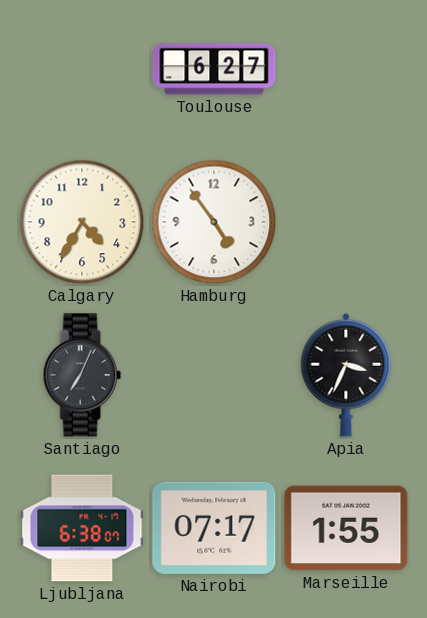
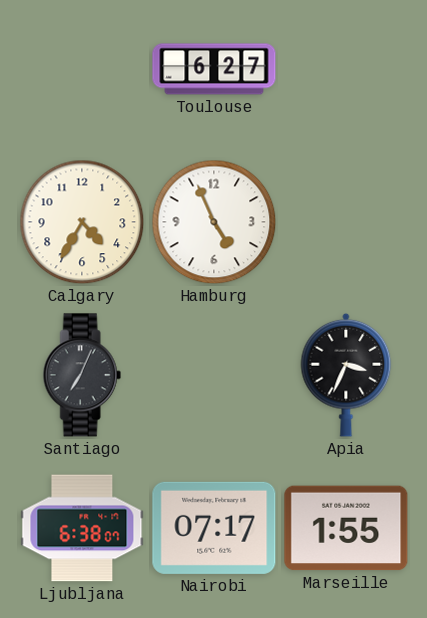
Hamburg: 4:54 -> 4:56
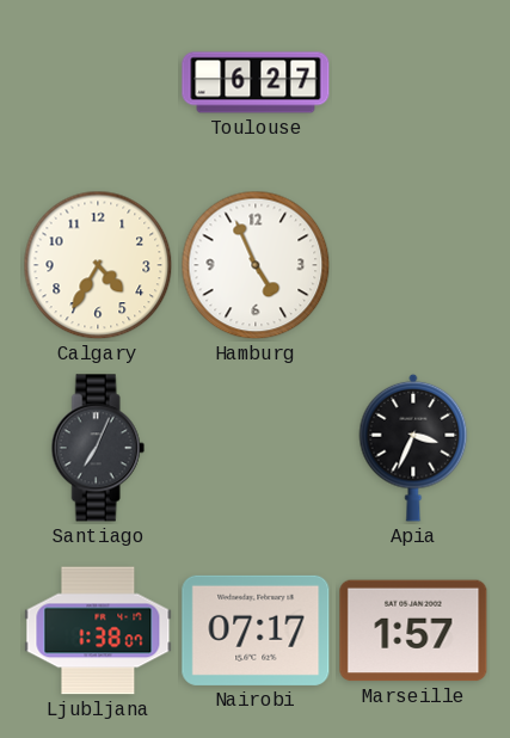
Ljubljana: 6:38 -> 1:38
Marseille: 1:55 -> 1:57
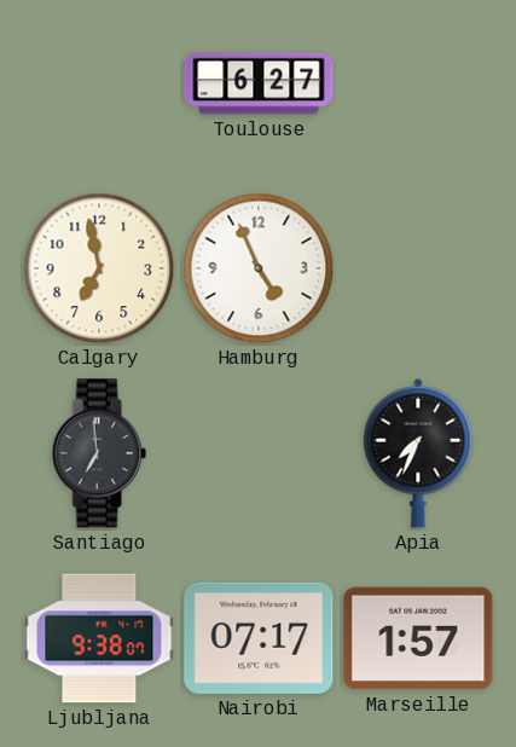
Calgary: 4:35 -> 6:58
Santiago: 7:04 -> 6:59
Apia: 3:34 -> 7:34
Ljubljana: 1:38 -> 9:38
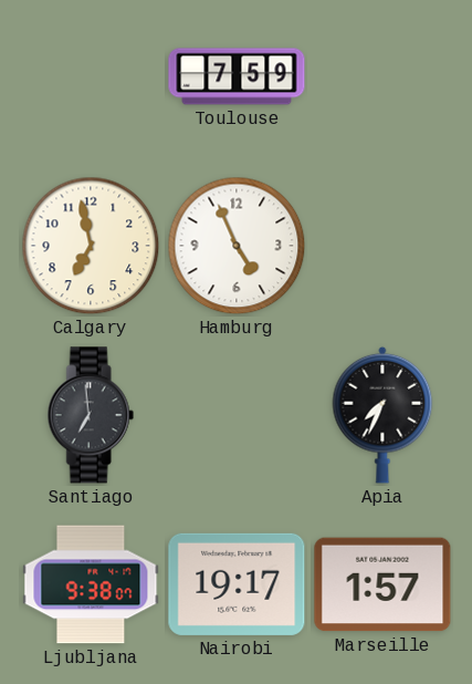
Toulouse: 6:27 -> 7:59
Nairobi: 07:17 -> 19:17
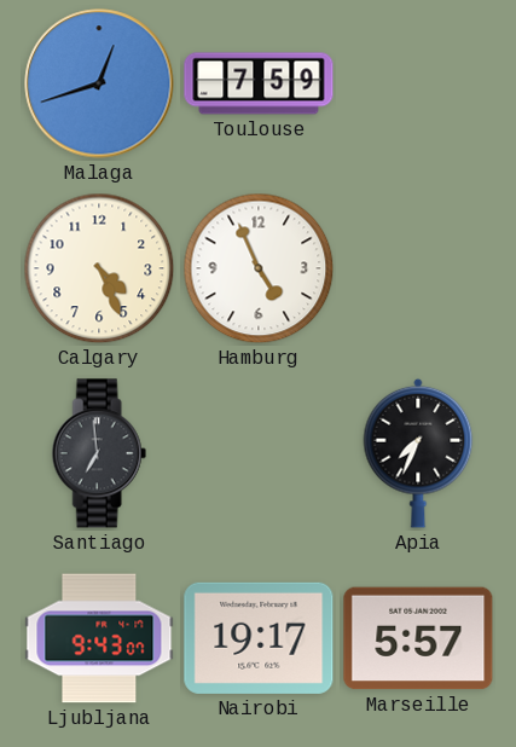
Malaga: none -> 12:42
Calgary: 6:58 -> 4:26
Ljubljana: 9:38 -> 9:43
Marseille: 1:57 -> 5:57
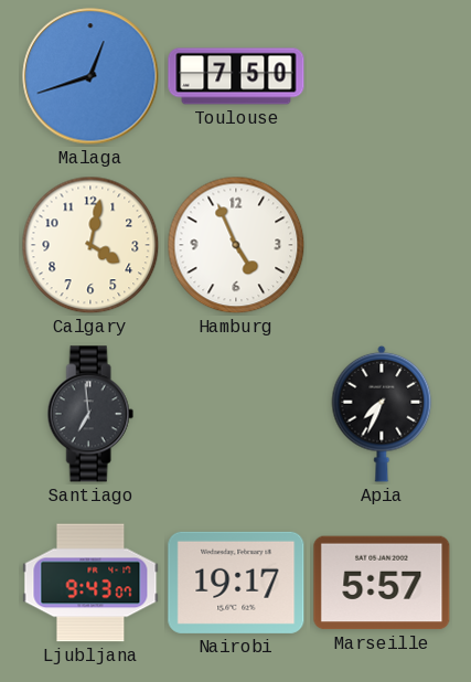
Toulouse: 7:59 -> 7:50
Calgary: 4:26 -> 4:02
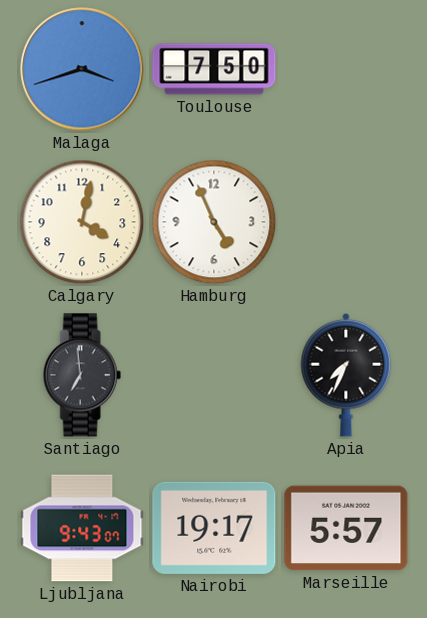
Malaga: 12:42 -> 3:42
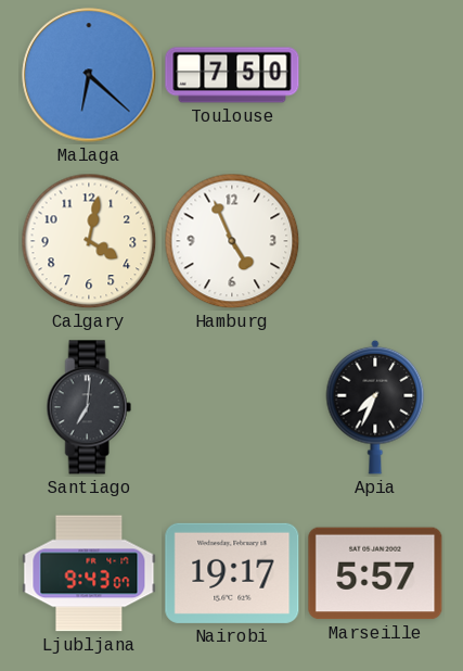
Malaga: 3:42 -> 6:22
Santiago: 6:59 -> 7:01
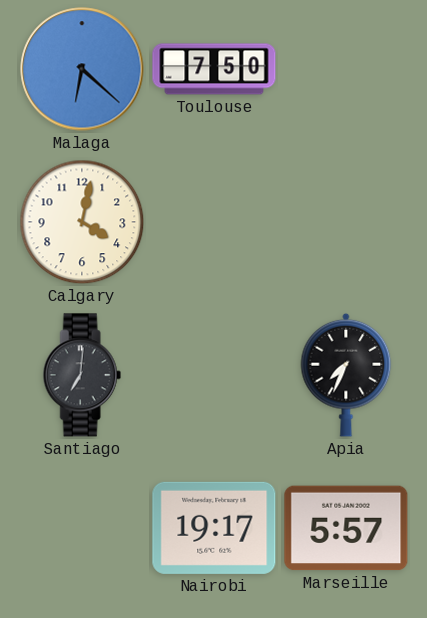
Hamburg: 4:56 -> none
Ljubljana: 9:43 -> none
